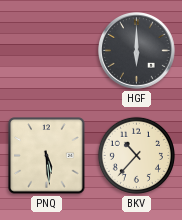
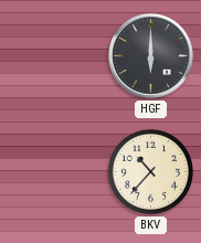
PNQ: 5:29 -> none
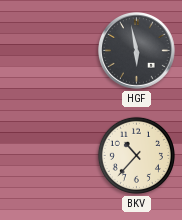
HGF: 6:00 -> 5:58
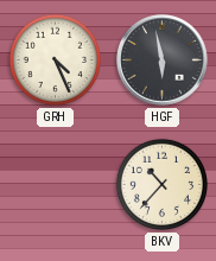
GRH: none -> 4:26
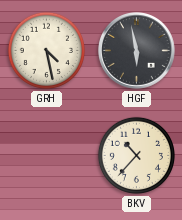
GRH: 4:26 -> 4:28
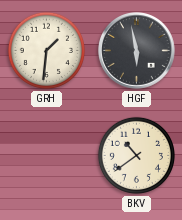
GRH: 4:28 -> 1:31
BKV: 10:37 -> 10:39
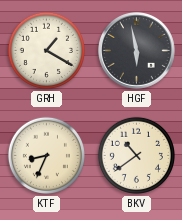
GRH: 1:31 -> 1:20
KTF: none -> 8:34
